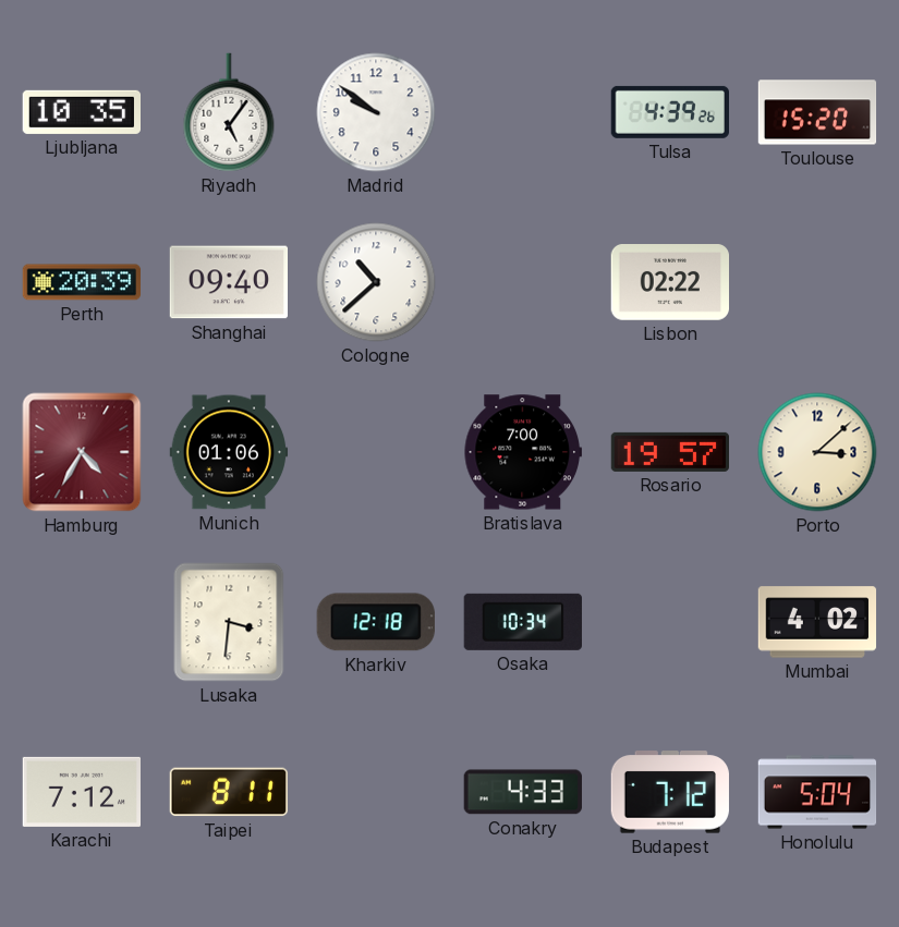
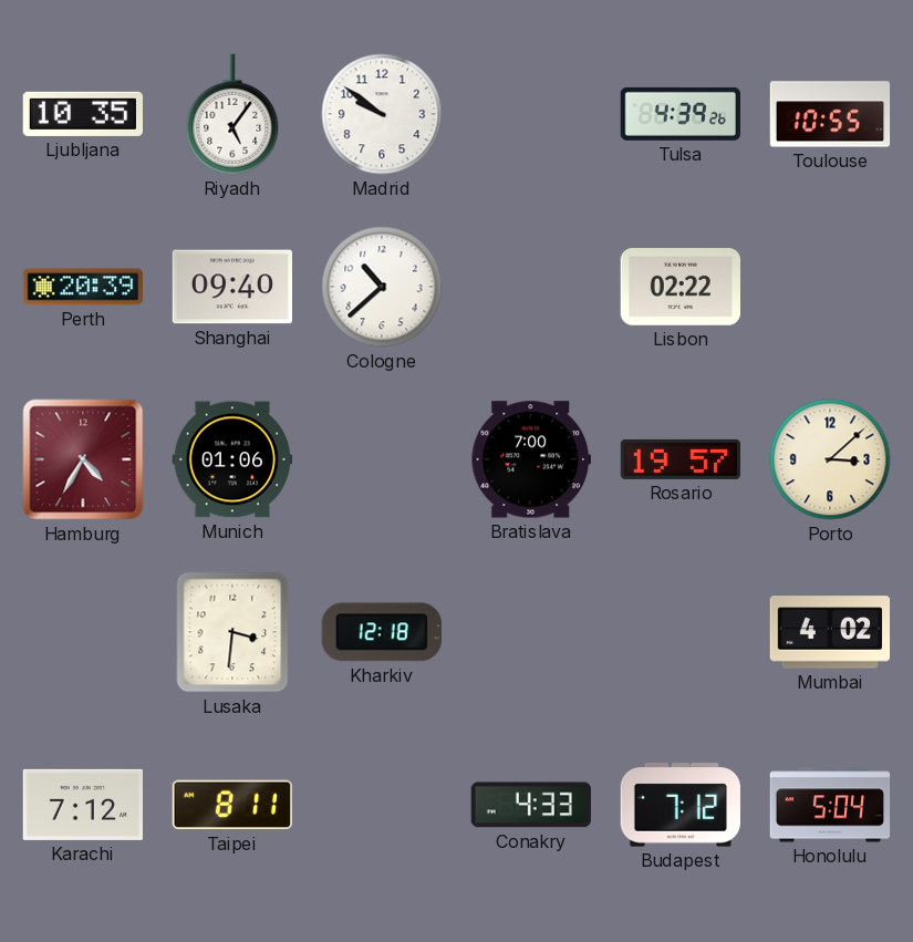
Toulouse: 15:20 -> 10:55
Osaka: 10:34 -> none
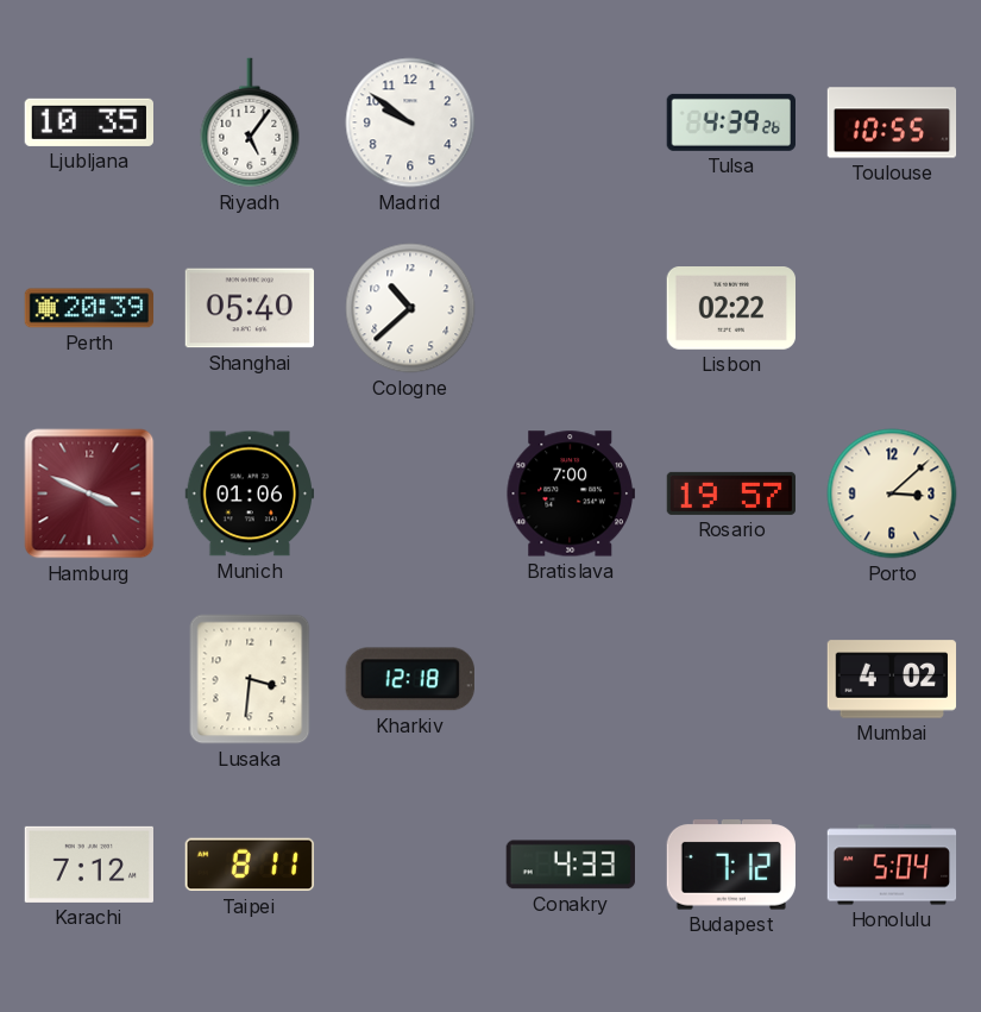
Shanghai: 09:40 -> 05:40
Hamburg: 4:35 -> 3:49
